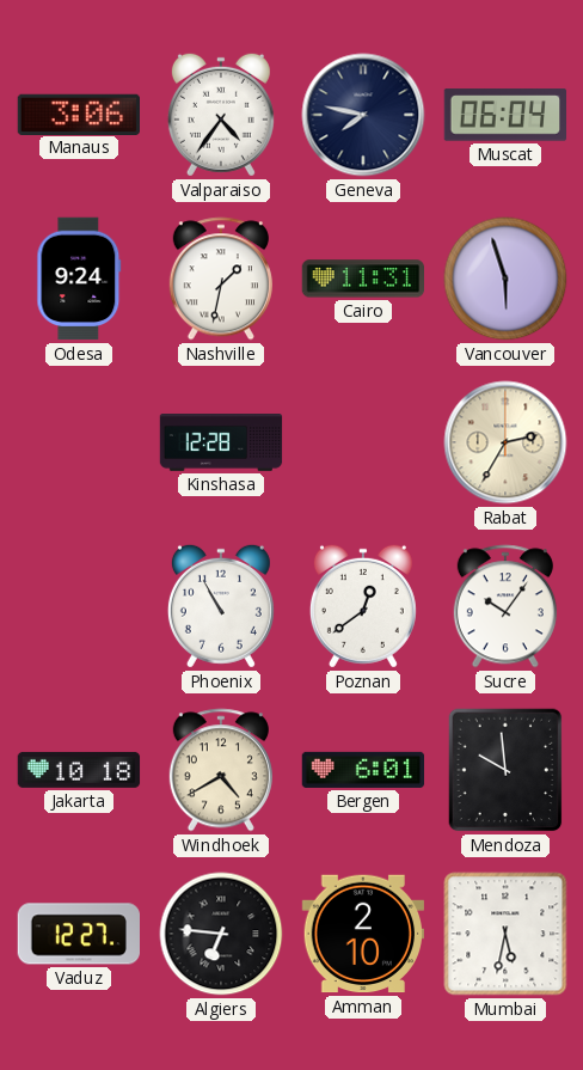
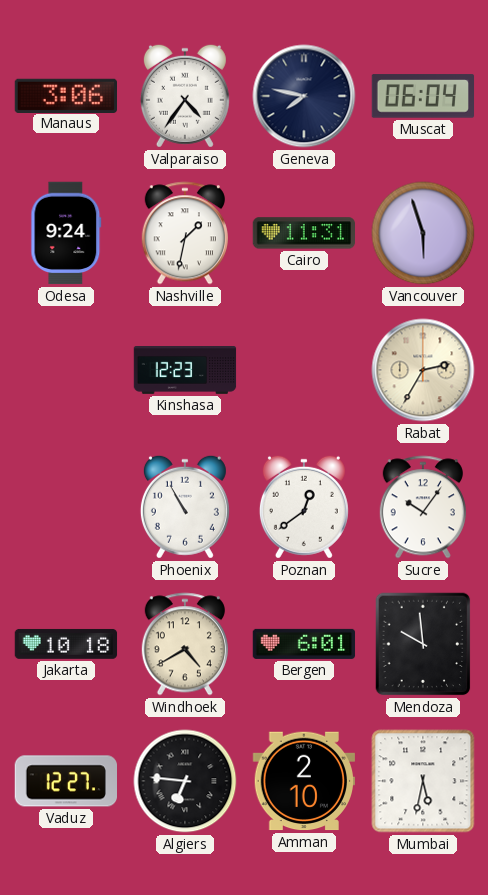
Kinshasa: 12:28 -> 12:23
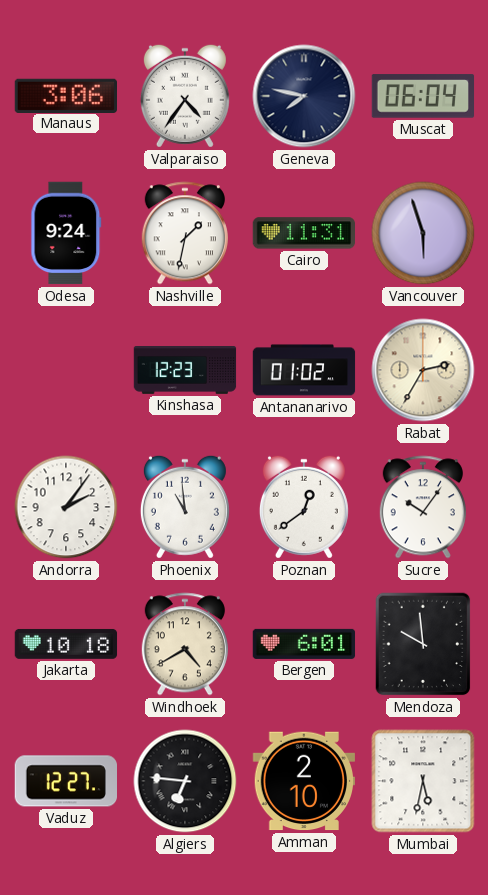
Antananarivo: none -> 01:02
Andorra: none -> 2:06
Phoenix: 10:55 -> 10:59
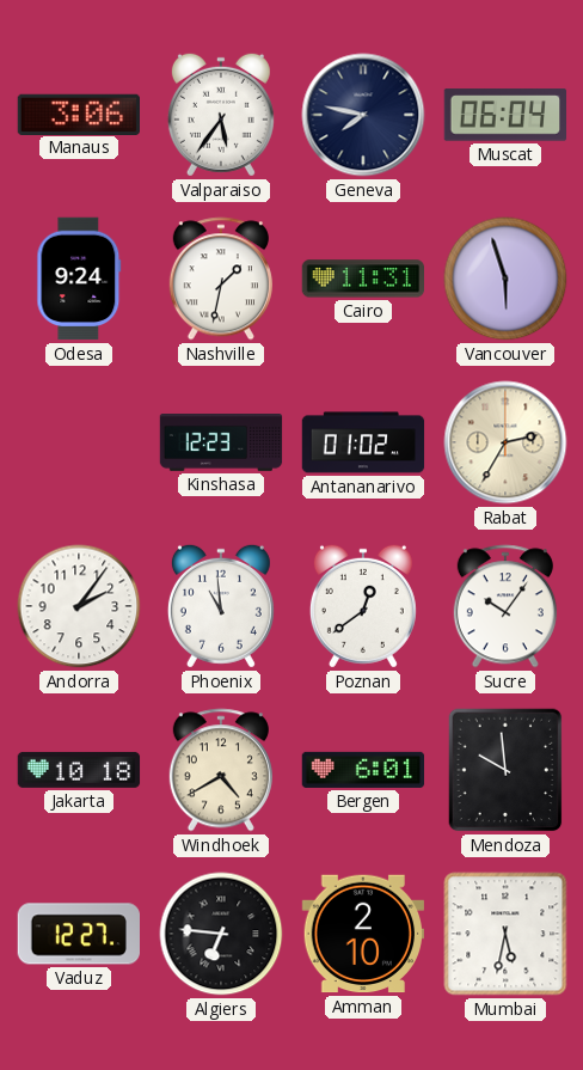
Valparaiso: 4:36 -> 5:36
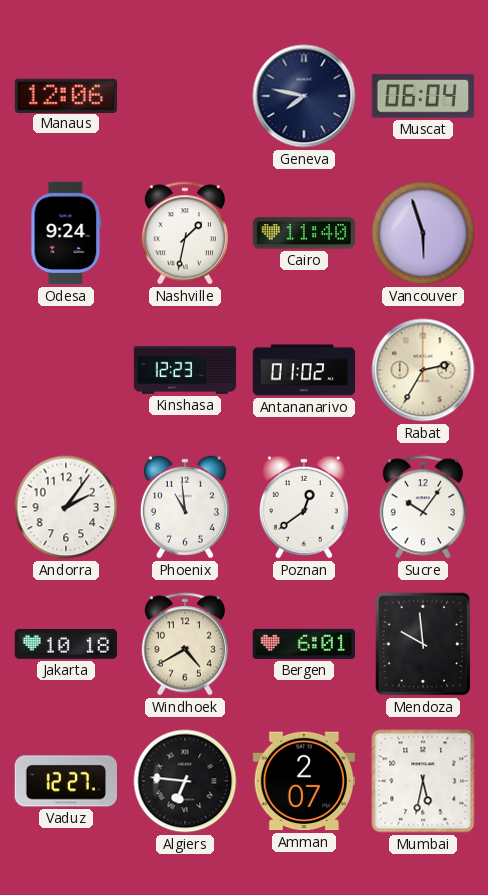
Manaus: 3:06 -> 12:06
Valparaiso: 5:36 -> none
Cairo: 11:31 -> 11:40
Amman: 2:10 -> 2:07
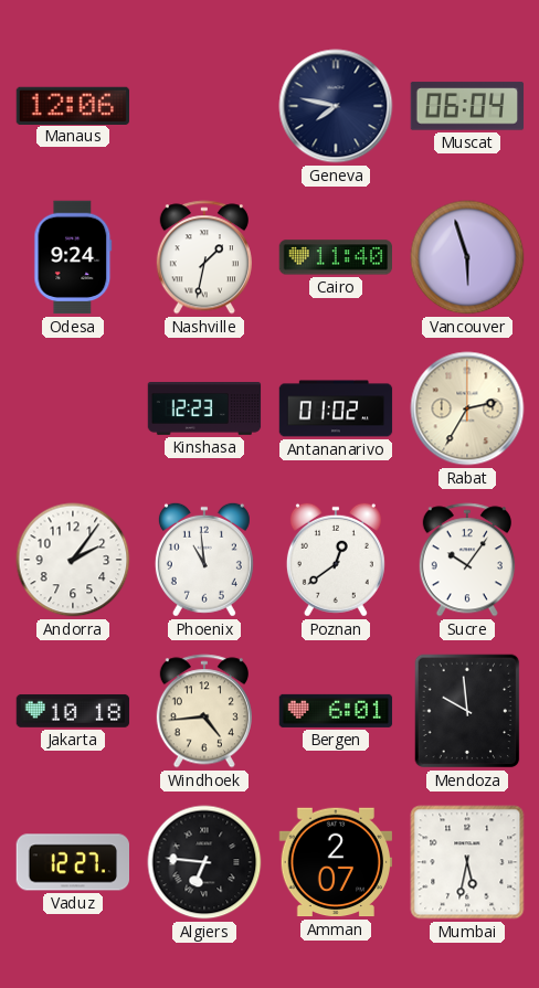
Windhoek: 4:40 -> 4:44
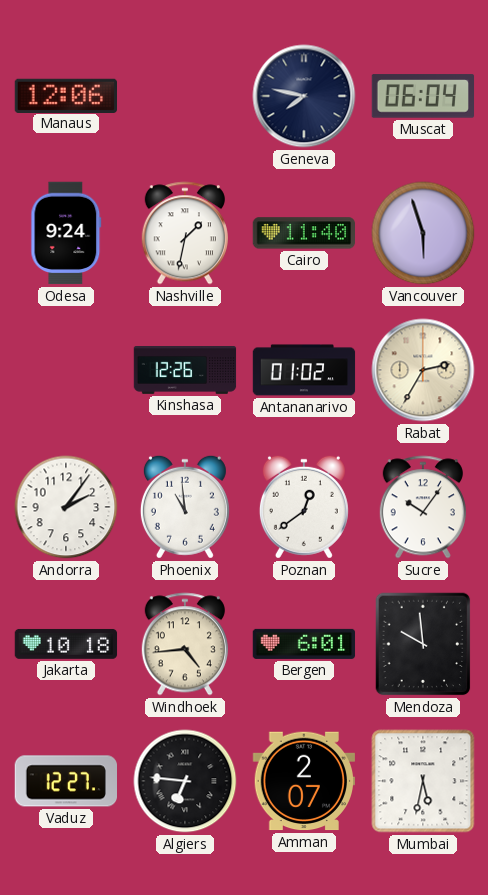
Kinshasa: 12:23 -> 12:26
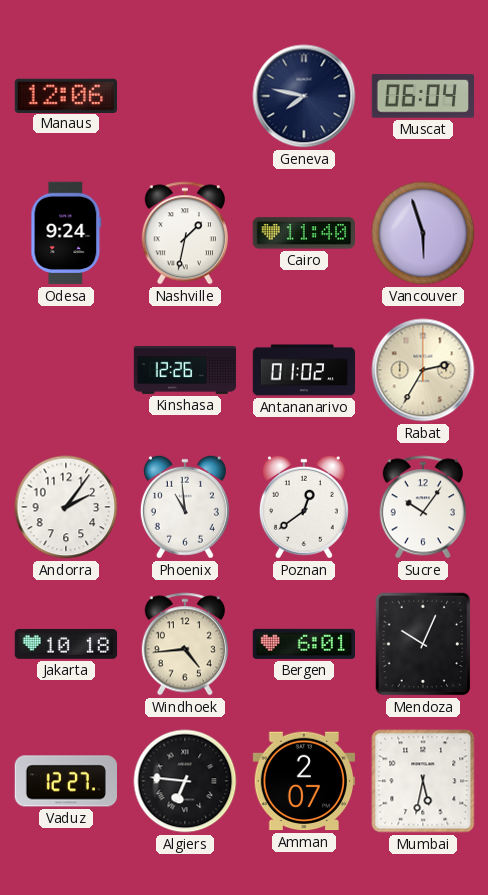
Mendoza: 9:59 -> 10:04
